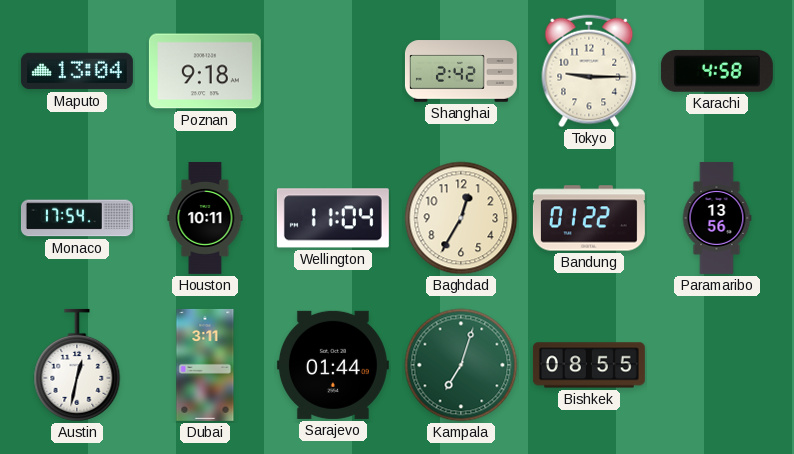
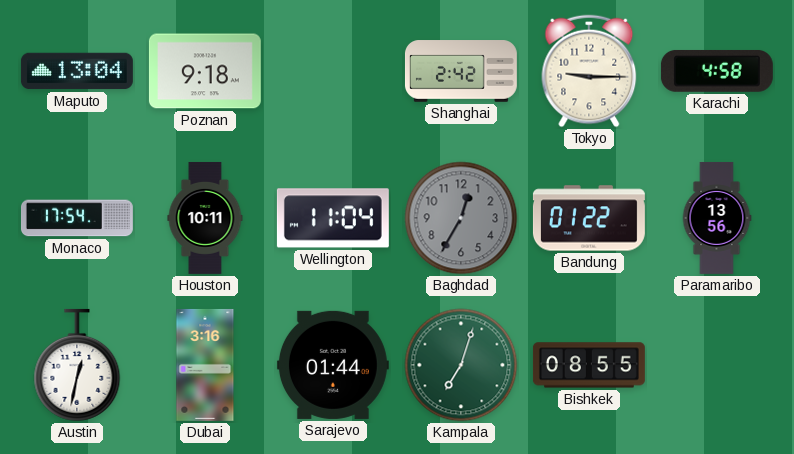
Baghdad dial: cream -> grey
Dubai: 3:11 -> 3:16
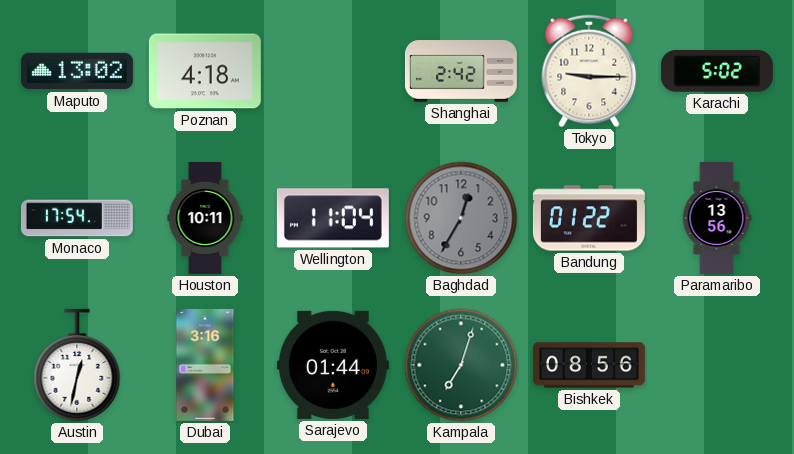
Maputo: 13:04 -> 13:02
Poznan: 9:18 -> 4:18
Karachi: 4:58 -> 5:02
Bishkek: 08:55 -> 08:56
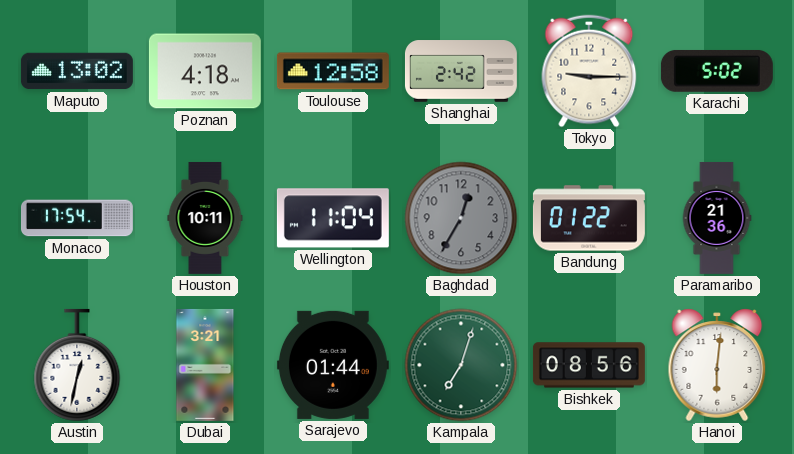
Toulouse: none -> 12:58
Paramaribo: 13:56 -> 21:36
Dubai: 3:16 -> 3:21
Hanoi: none -> 6:01
